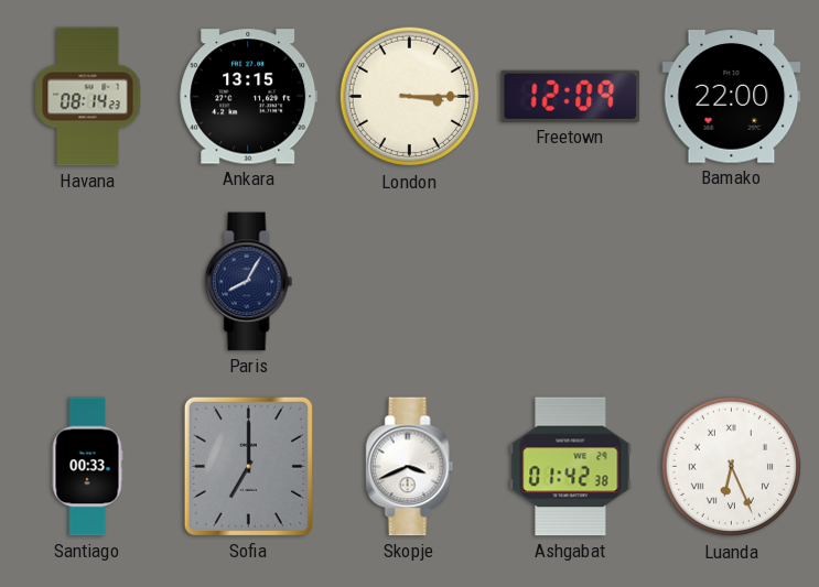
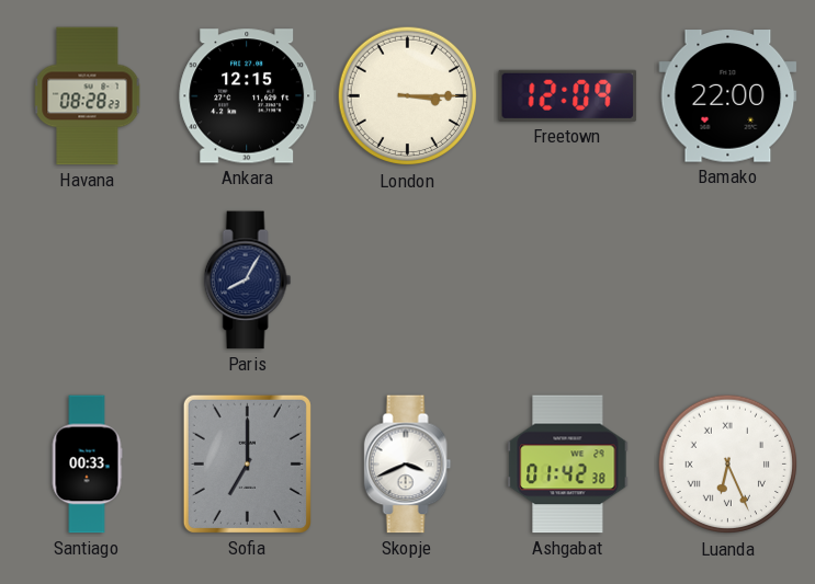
Havana: 08:14 -> 08:28
Ankara: 13:15 -> 12:15
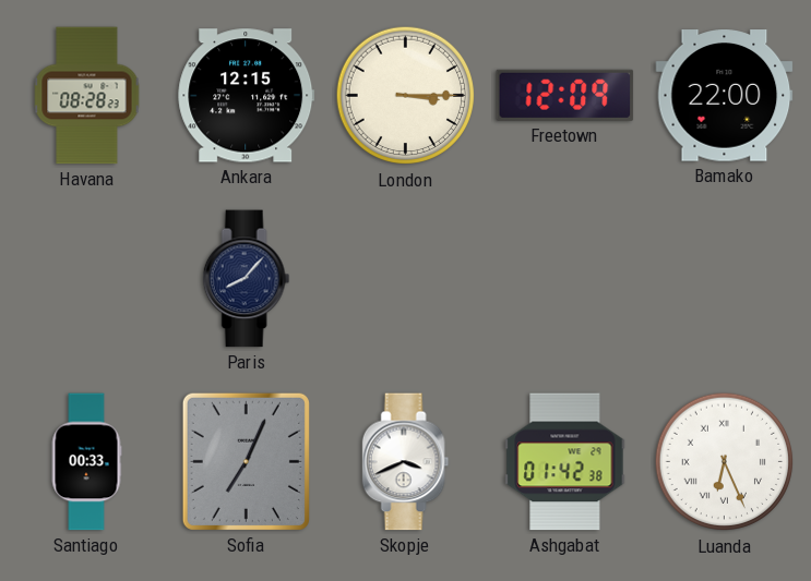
Paris: 8:05 -> 8:07
Sofia: 7:00 -> 7:04
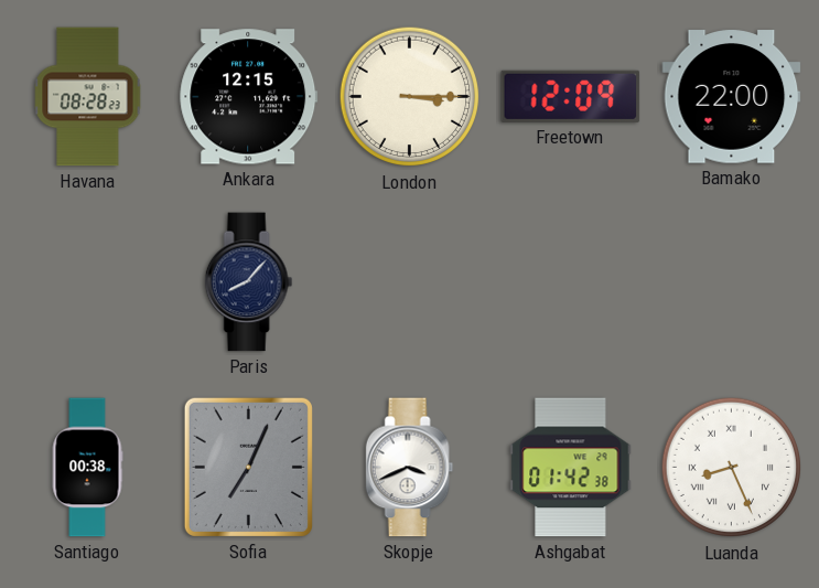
Santiago: 00:33 -> 00:38
Luanda: 6:26 -> 8:26
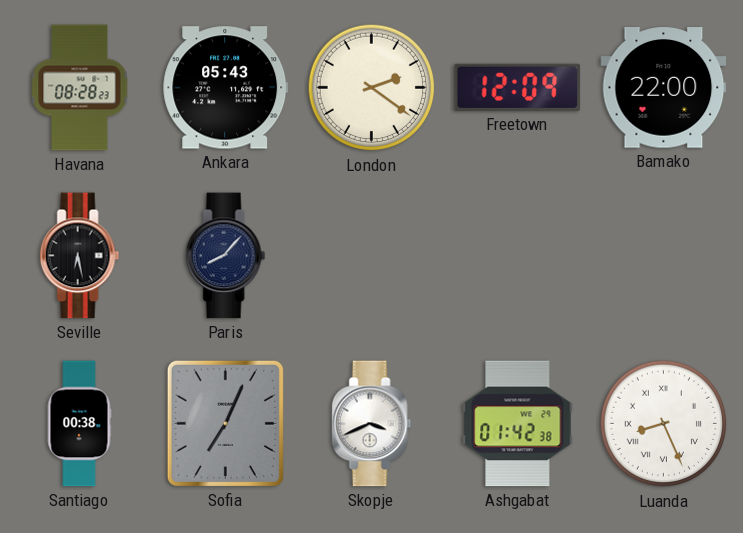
Ankara: 12:15 -> 05:43
London: 3:15 -> 2:21
Seville: none -> 6:28
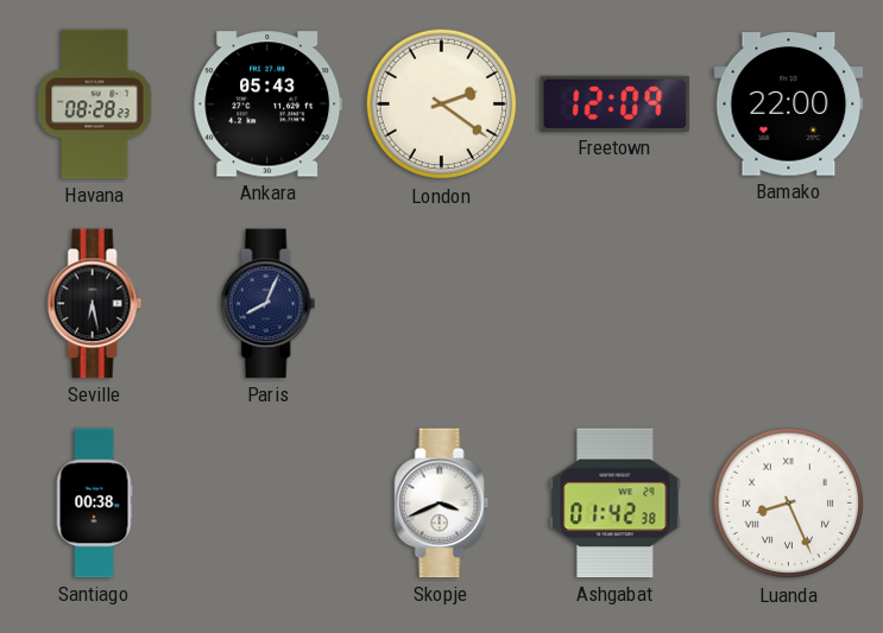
Paris: 8:07 -> 8:04
Sofia: 7:04 -> none
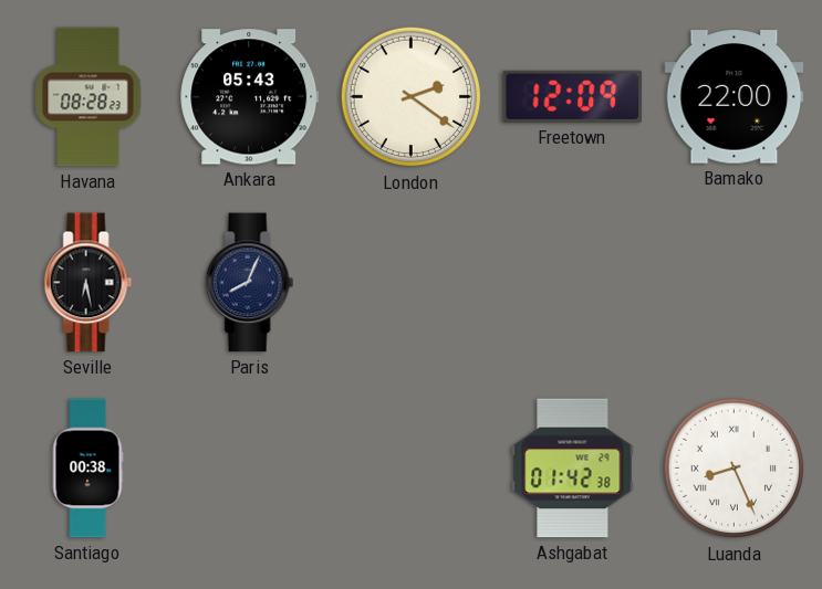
Skopje: 3:41 -> none
